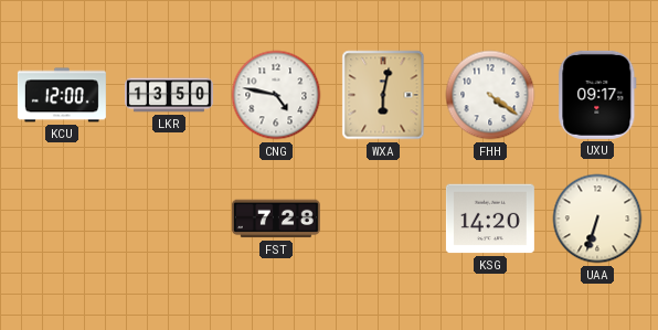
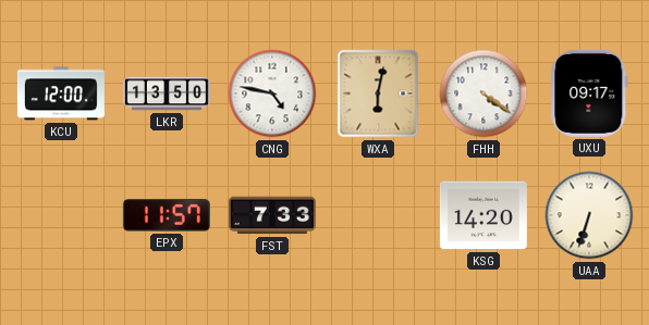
EPX: none -> 11:57
FST: 7:28 -> 7:33
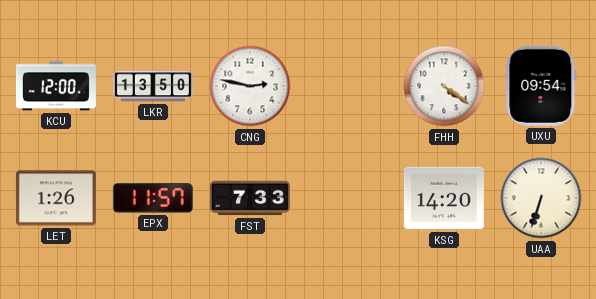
CNG: 4:47 -> 2:47
WXA: 6:02 -> none
UXU: 09:17 -> 09:54
LET: none -> 1:26
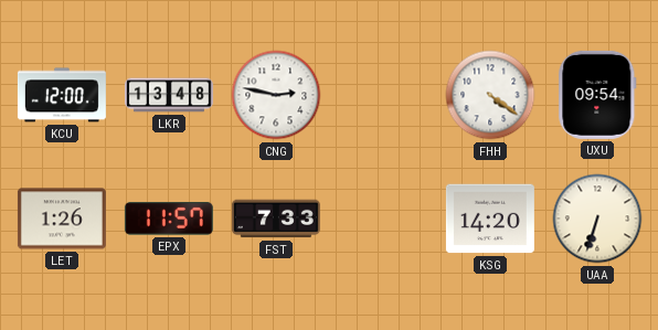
LKR: 13:50 -> 13:48
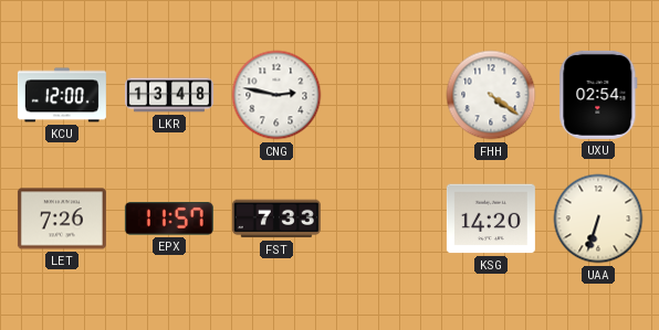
UXU: 09:54 -> 02:54
LET: 1:26 -> 7:26
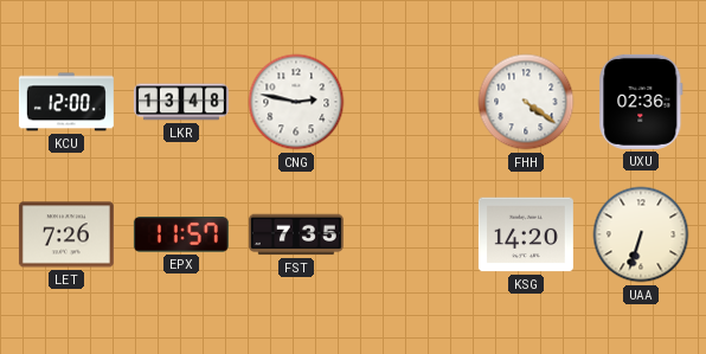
UXU: 02:54 -> 02:36
FST: 7:33 -> 7:35
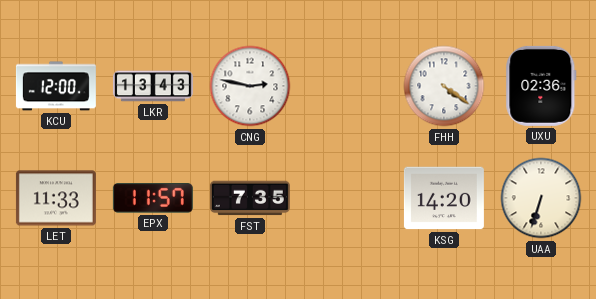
LKR: 13:48 -> 13:43
LET: 7:26 -> 11:33
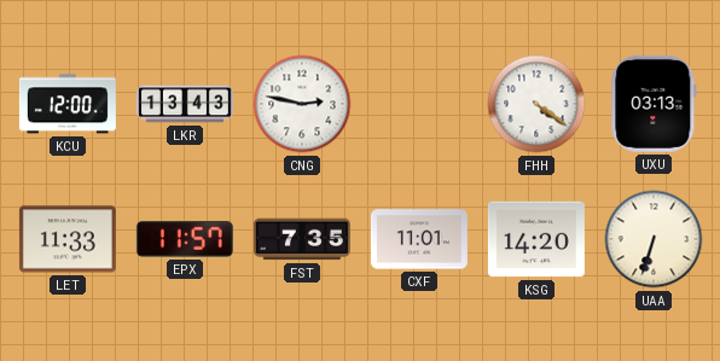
UXU: 02:36 -> 03:13
CXF: none -> 11:01
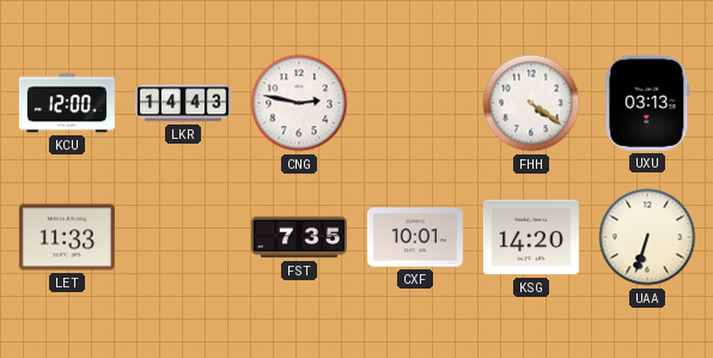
LKR: 13:43 -> 14:43
EPX: 11:57 -> none
CXF: 11:01 -> 10:01
